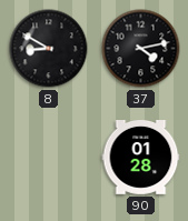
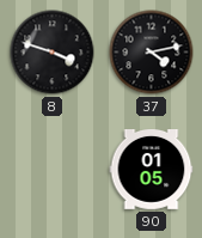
8: 8:50 -> 3:48
90: 01:28 -> 01:05
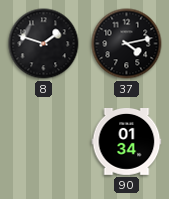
8: 3:48 -> 1:48
90: 01:05 -> 01:34
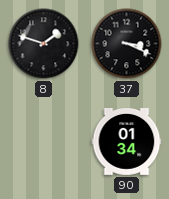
37: 4:13 -> 3:19
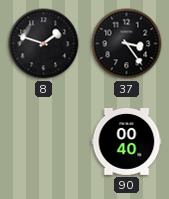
37: 3:19 -> 3:24
90: 01:34 -> 00:40
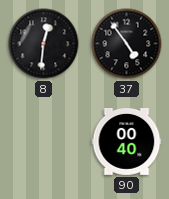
8: 1:48 -> 12:31
37: 3:24 -> 4:54
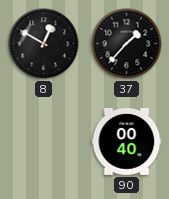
8: 12:31 -> 12:50
37: 4:54 -> 1:37
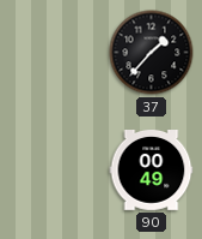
8: 12:50 -> none
90: 00:40 -> 00:49
